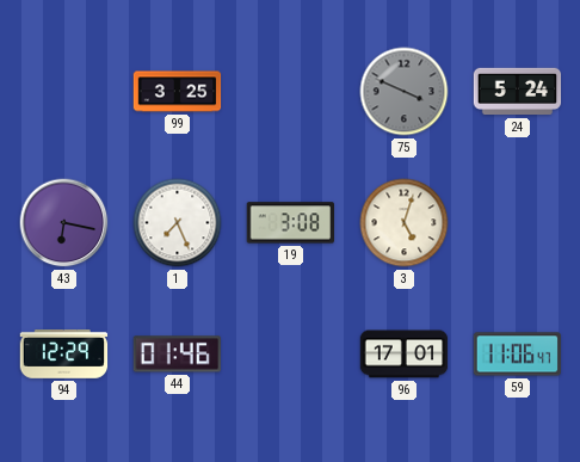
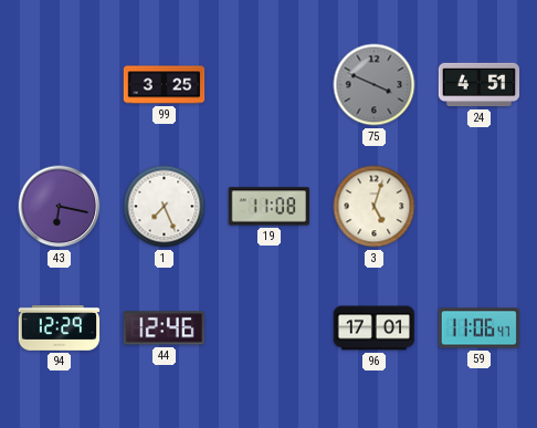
24: 5:24 -> 4:51
19: 3:08 -> 11:08
44: 01:46 -> 12:46
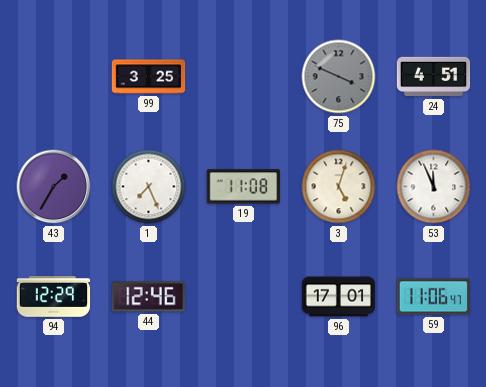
43: 6:17 -> 1:35
53: none -> 11:56
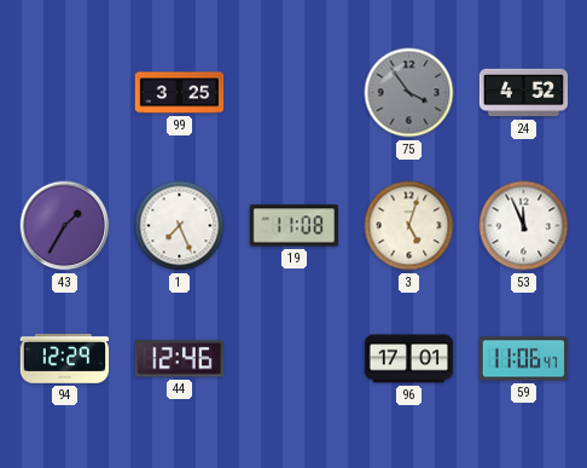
75: 3:49 -> 3:54
24: 4:51 -> 4:52
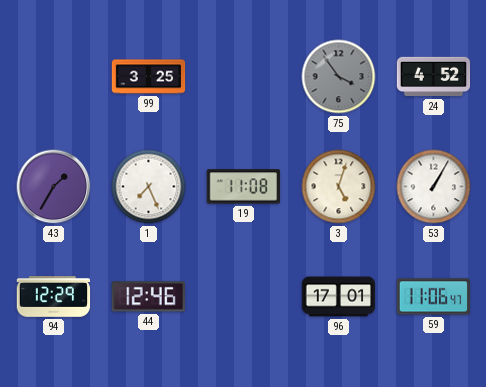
53: 11:56 -> 1:05
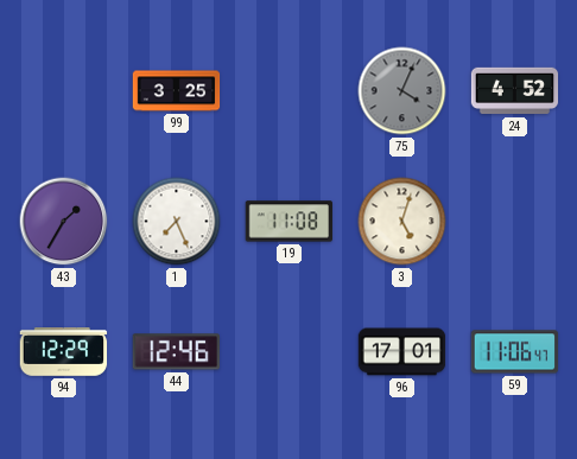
75: 3:54 -> 4:04
53: 1:05 -> none
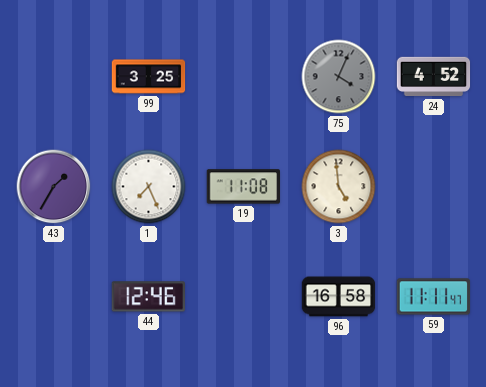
3: 5:03 -> 4:59
94: 12:29 -> none
96: 17:01 -> 16:58
59: 11:06 -> 11:11
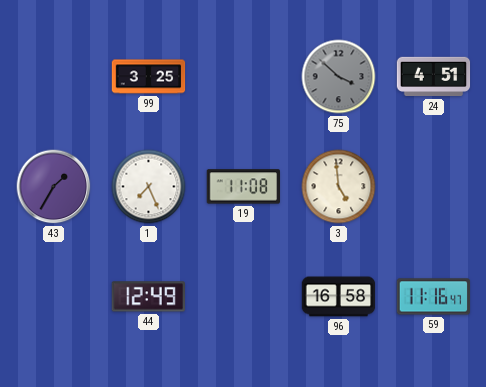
75: 4:04 -> 3:52
24: 4:52 -> 4:51
44: 12:46 -> 12:49
59: 11:11 -> 11:16
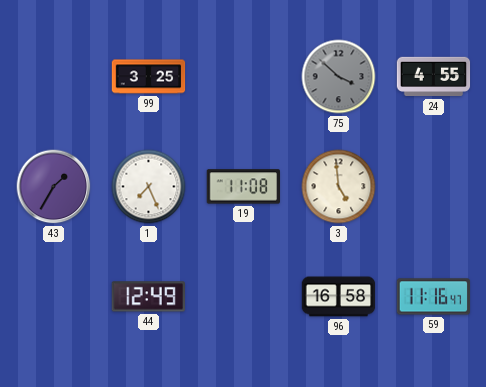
24: 4:51 -> 4:55
